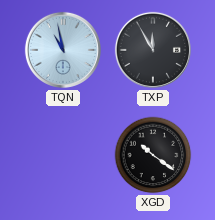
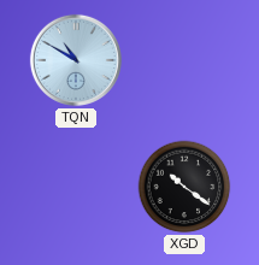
TQN: 10:58 -> 10:50
TXP: 11:55 -> none
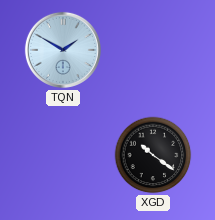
TQN: 10:50 -> 1:50
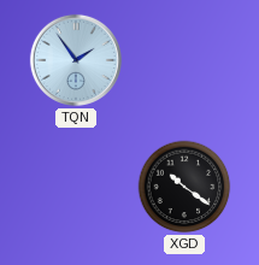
TQN: 1:50 -> 1:54
